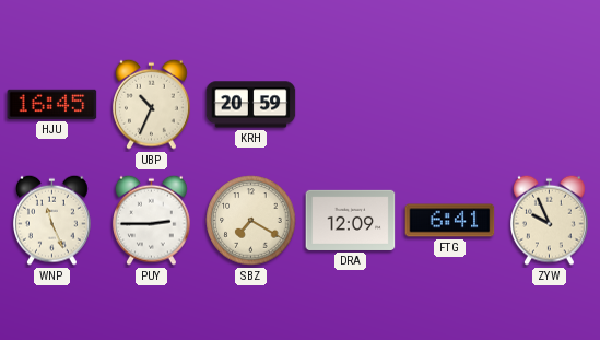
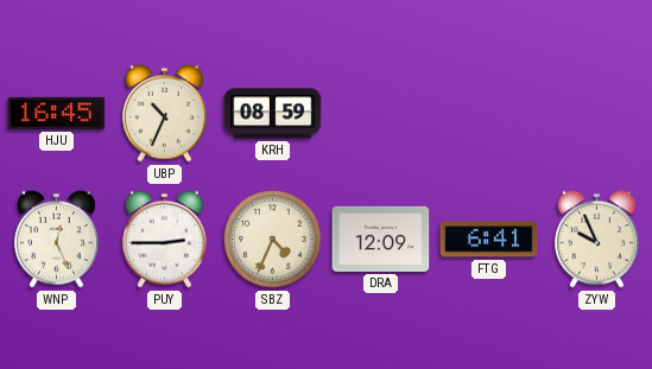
KRH: 20:59 -> 08:59
WNP: 11:26 -> 12:26
SBZ: 7:20 -> 4:34
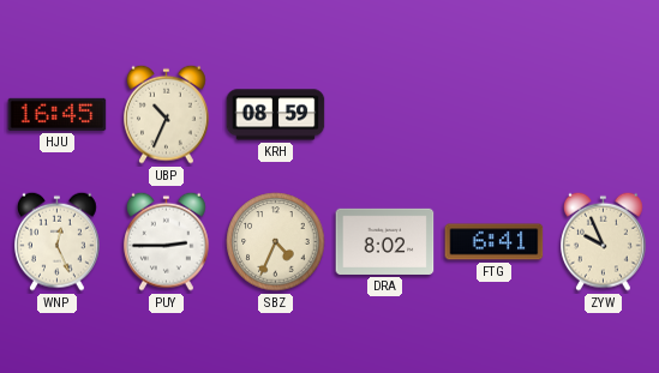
DRA: 12:09 -> 8:02
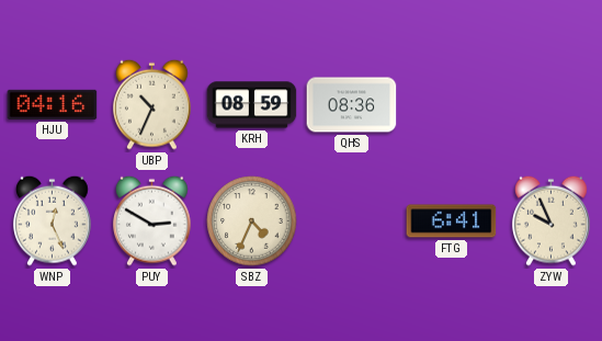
HJU: 16:45 -> 04:16
QHS: none -> 08:36
PUY: 2:45 -> 2:50
DRA: 8:02 -> none
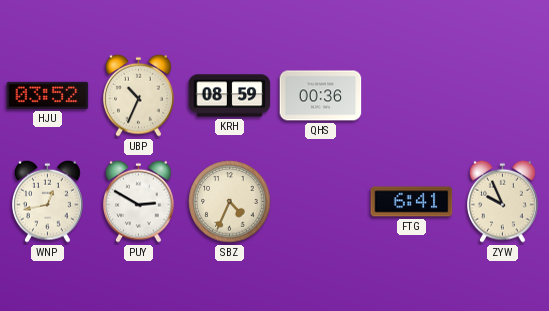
HJU: 04:16 -> 03:52
QHS: 08:36 -> 00:36
WNP: 12:26 -> 12:43
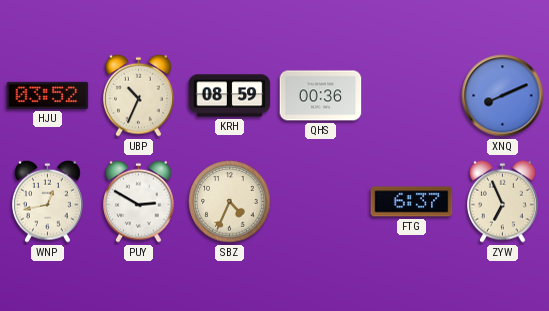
XNQ: none -> 8:11
FTG: 6:41 -> 6:37
ZYW: 9:56 -> 6:56
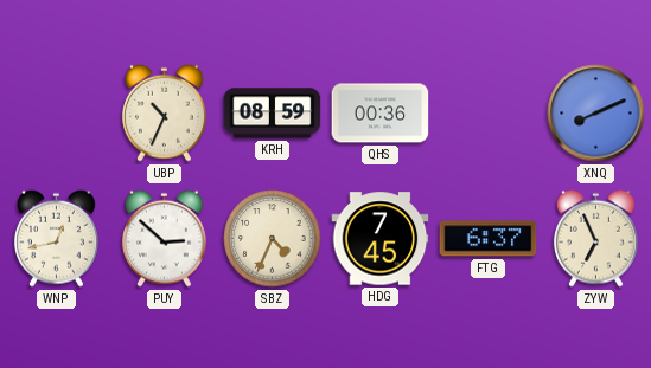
HJU: 03:52 -> none
PUY: 2:50 -> 2:52
HDG: none -> 7:45
